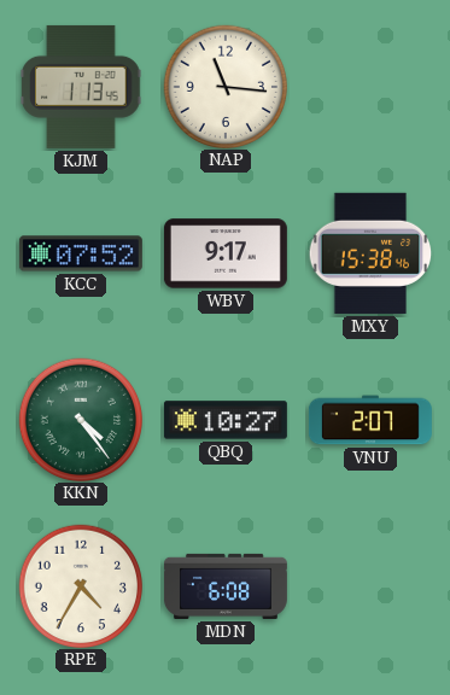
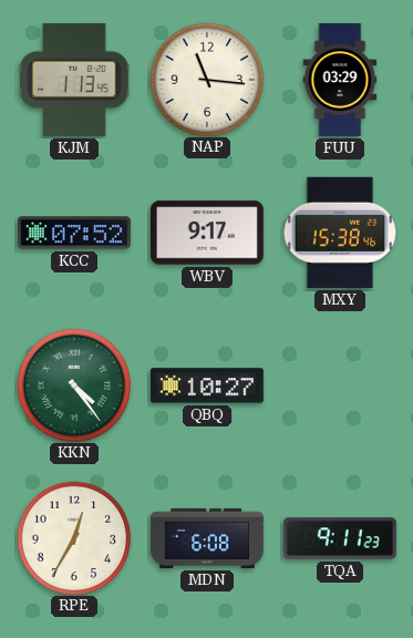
FUU: none -> 03:29
VNU: 2:07 -> none
RPE: 4:35 -> 12:35
TQA: none -> 9:11
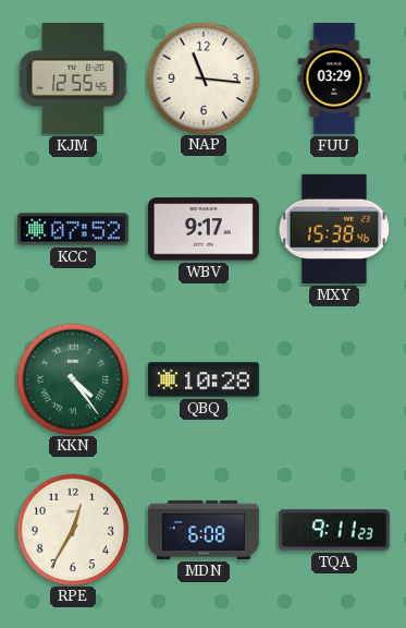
KJM: 1:13 -> 12:55
QBQ: 10:27 -> 10:28
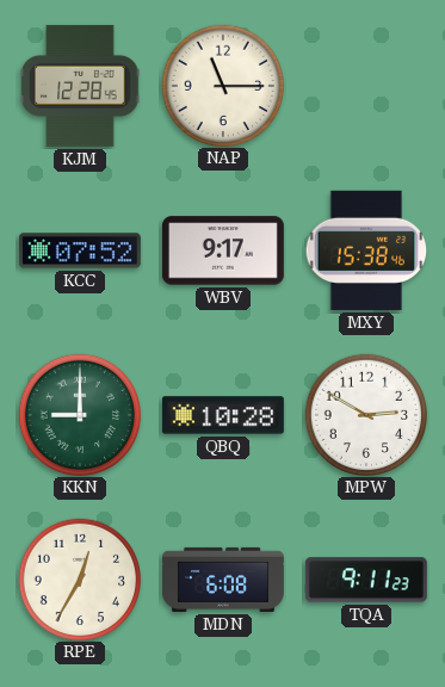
KJM: 12:55 -> 12:28
NAP: 11:16 -> 11:15
FUU: 03:29 -> none
KKN: 4:24 -> 9:00
MPW: none -> 2:50
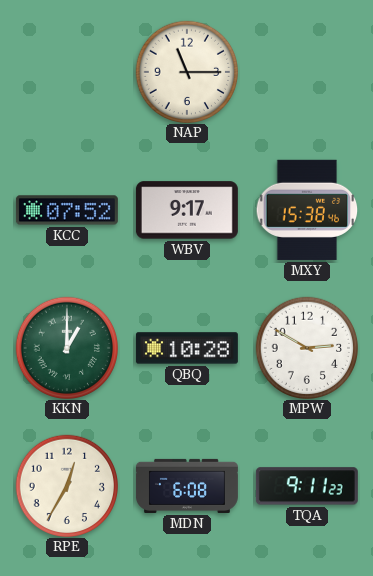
KJM: 12:28 -> none
KKN: 9:00 -> 1:00
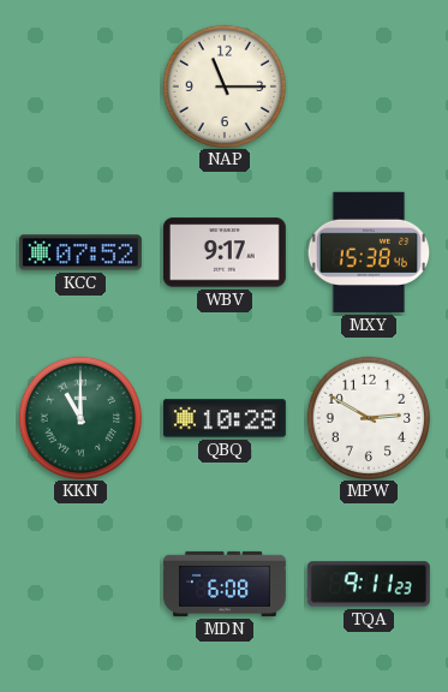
KKN: 1:00 -> 11:00
RPE: 12:35 -> none
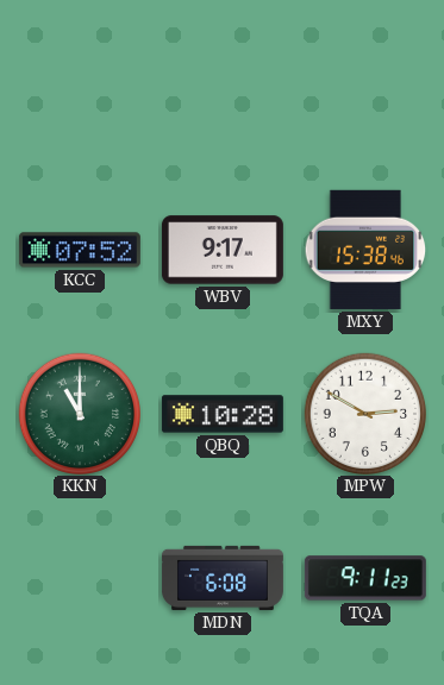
NAP: 11:15 -> none
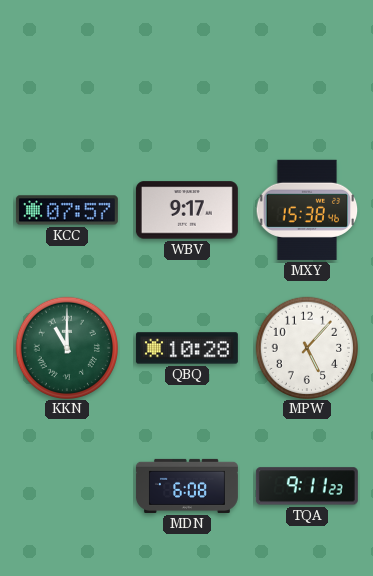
KCC: 07:52 -> 07:57
MPW: 2:50 -> 5:07
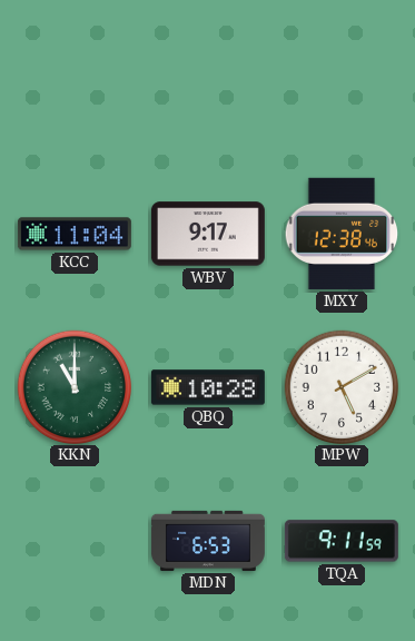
KCC: 07:57 -> 11:04
MXY: 15:38 -> 12:38
MPW: 5:07 -> 5:10
MDN: 6:08 -> 6:53
TQA: 9:11:23 -> 9:11:59
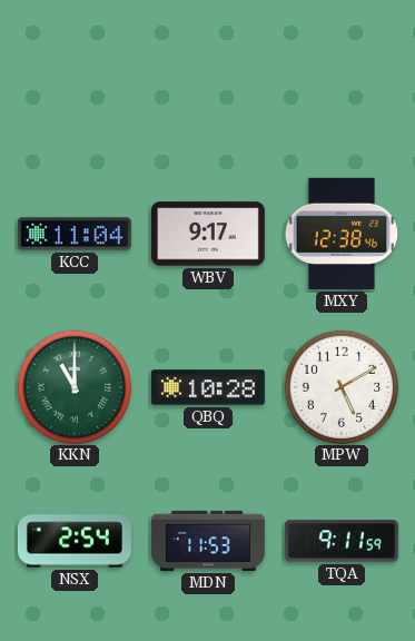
NSX: none -> 2:54
MDN: 6:53 -> 11:53
